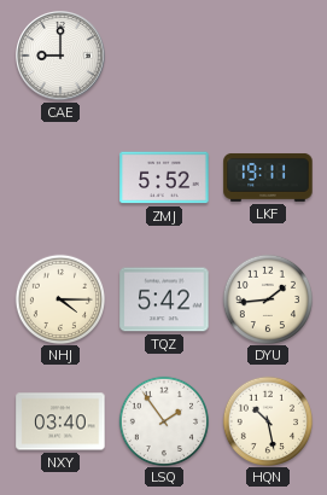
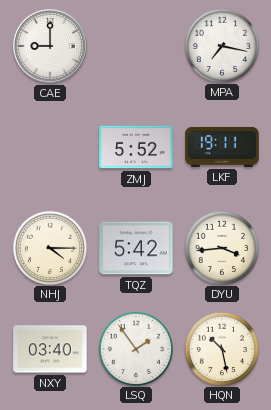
MPA: none -> 7:17
DYU: 1:44 -> 3:44
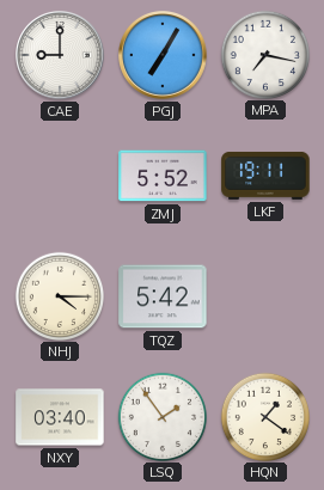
PGJ: none -> 7:05
DYU: 3:44 -> none
HQN: 10:28 -> 1:21
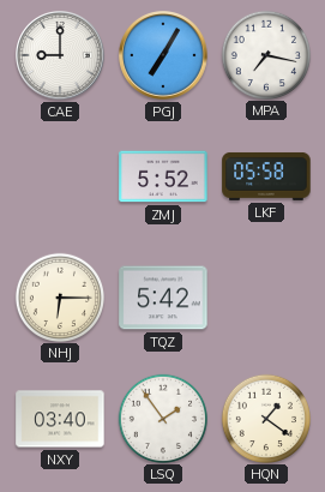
LKF: 19:11 -> 05:58
NHJ: 4:15 -> 6:15
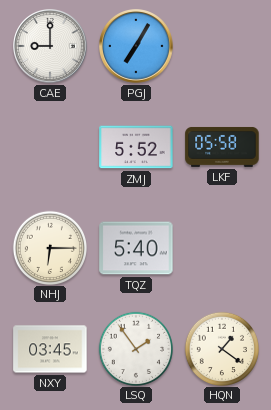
MPA: 7:17 -> none
TQZ: 5:42 -> 5:40
NXY: 03:40 -> 03:45
